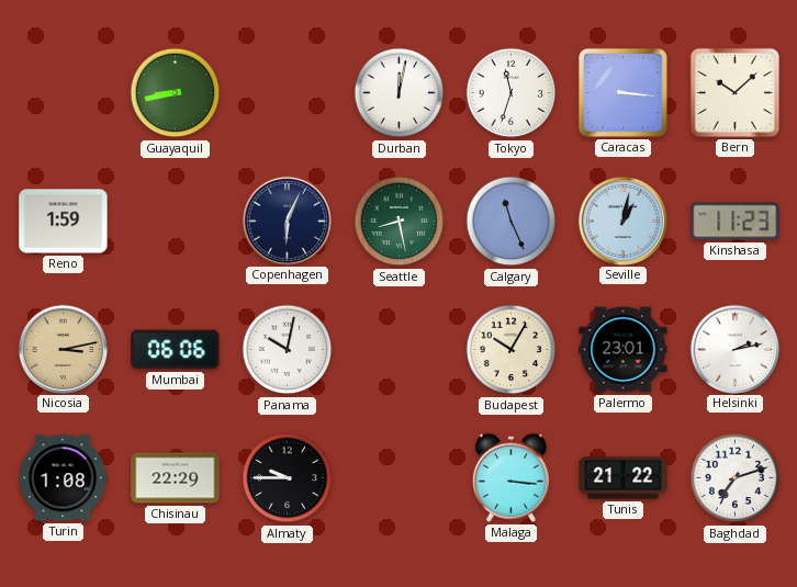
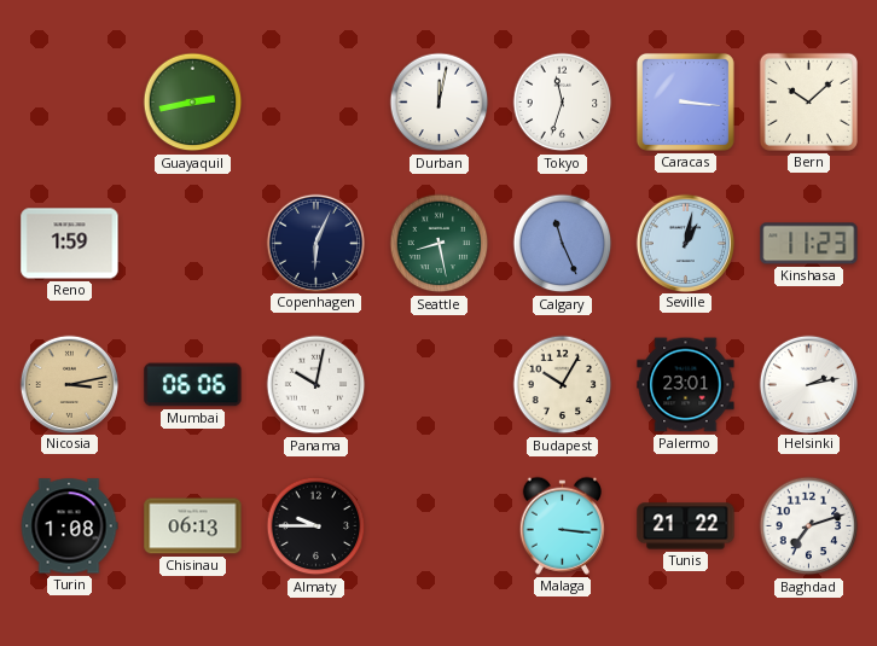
Guayaquil: 8:43 -> 2:43
Chisinau: 22:29 -> 06:13
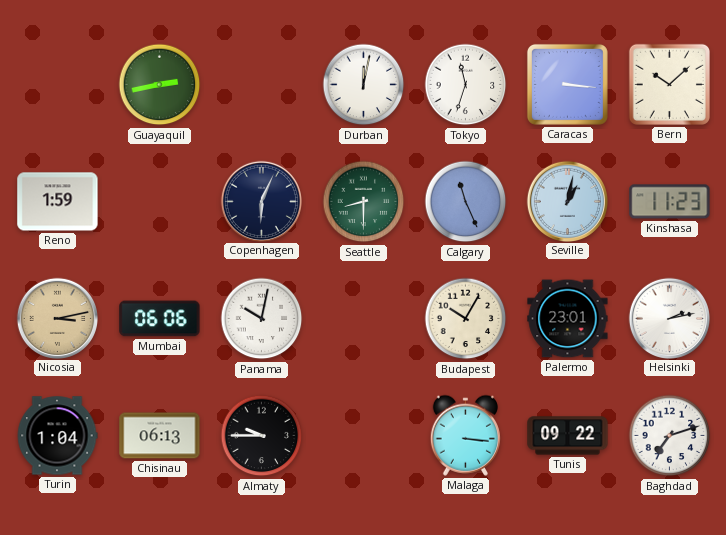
Seattle: 8:28 -> 8:30
Turin: 1:08 -> 1:04
Tunis: 21:22 -> 09:22
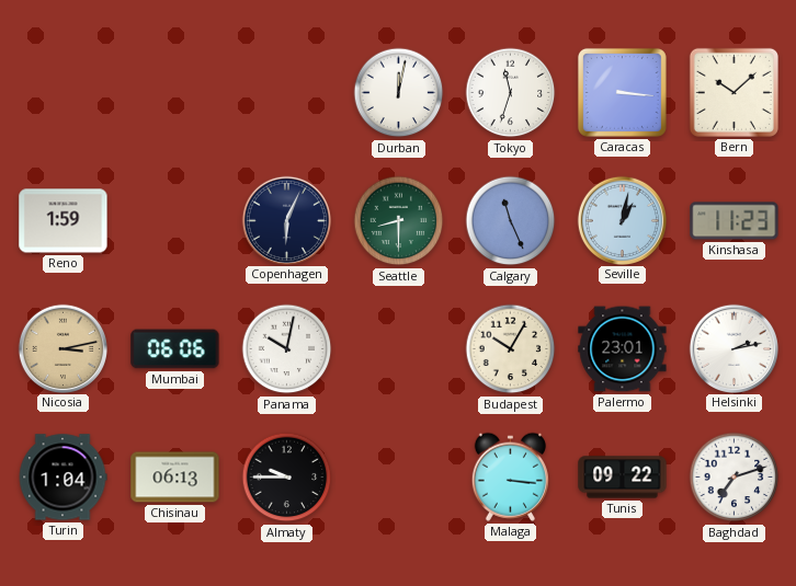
Guayaquil: 2:43 -> none
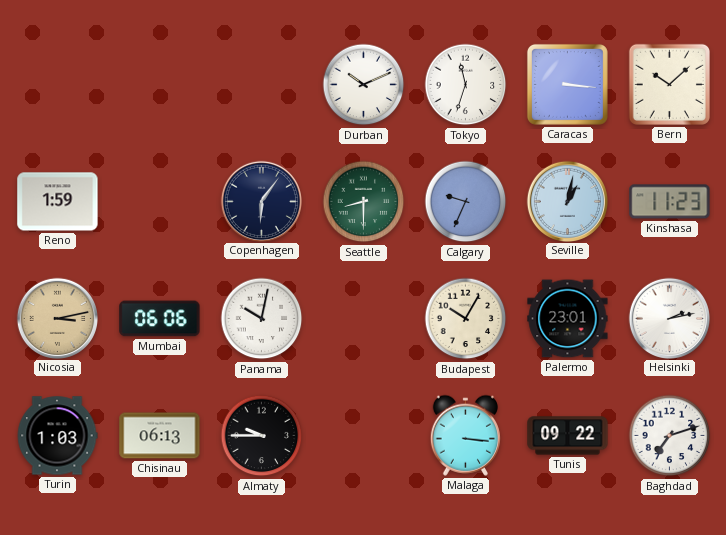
Durban: 12:02 -> 10:11
Copenhagen: 6:04 -> 6:06
Calgary: 11:26 -> 9:34
Turin: 1:04 -> 1:03
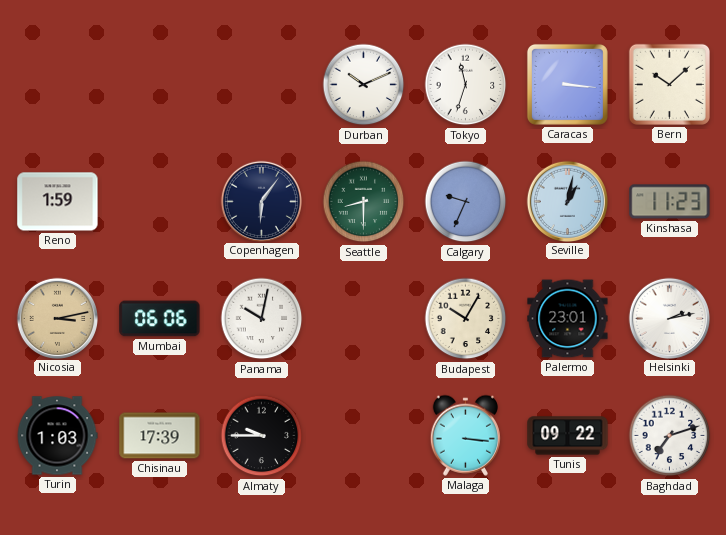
Chisinau: 06:13 -> 17:39
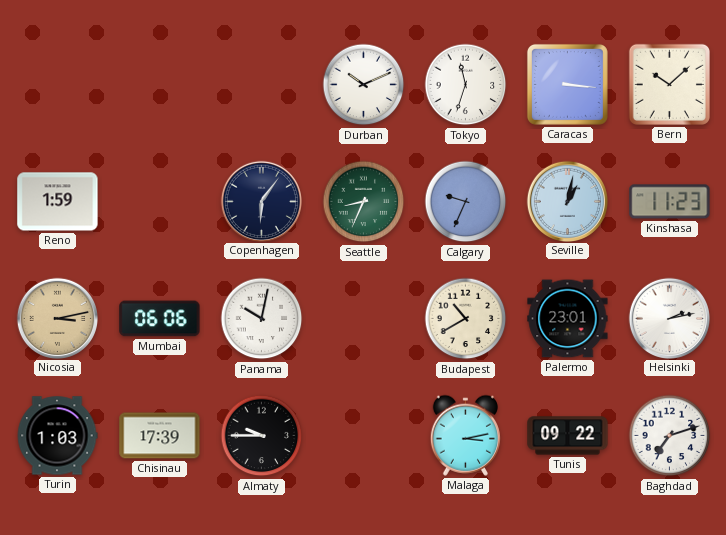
Seattle: 8:30 -> 8:34
Budapest: 10:05 -> 10:40
Malaga: 3:16 -> 3:13
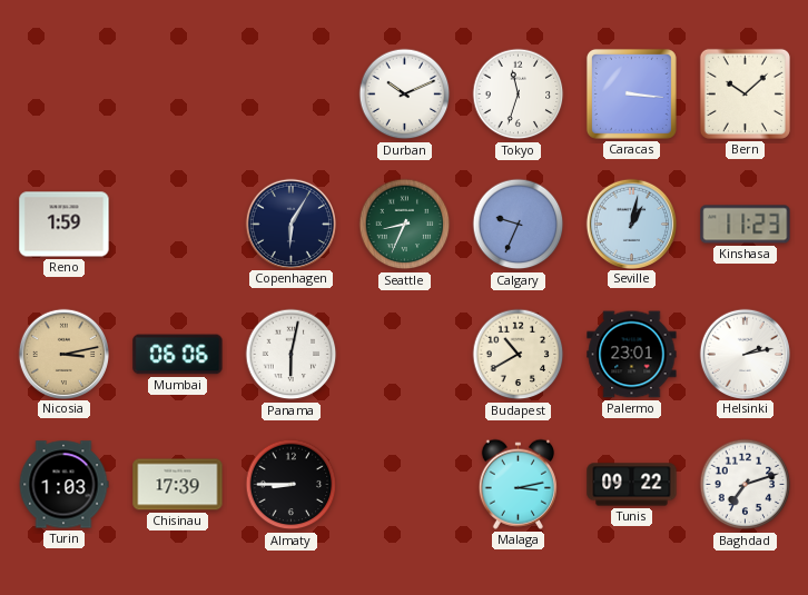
Copenhagen: 6:06 -> 6:05
Panama: 10:02 -> 6:02
Almaty: 9:45 -> 8:45
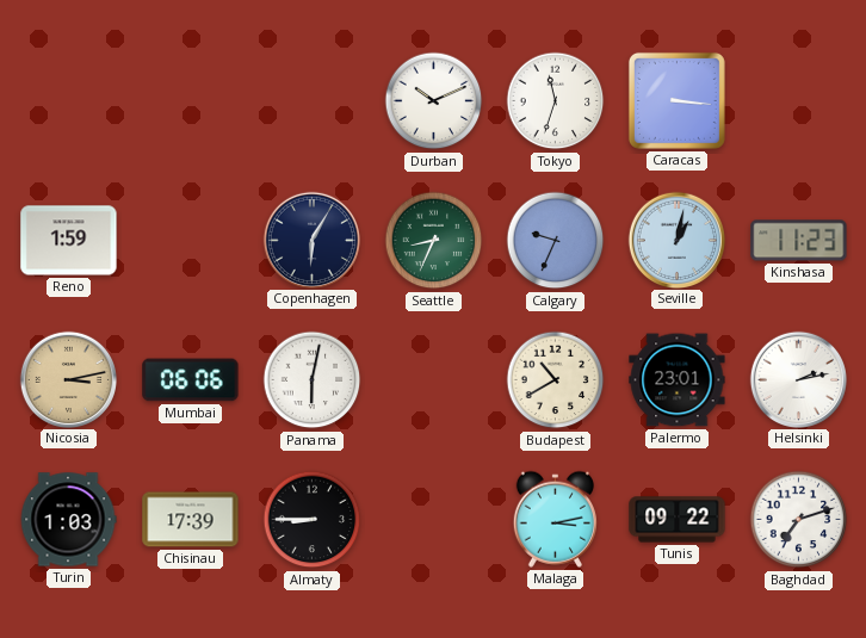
Bern: 10:08 -> none
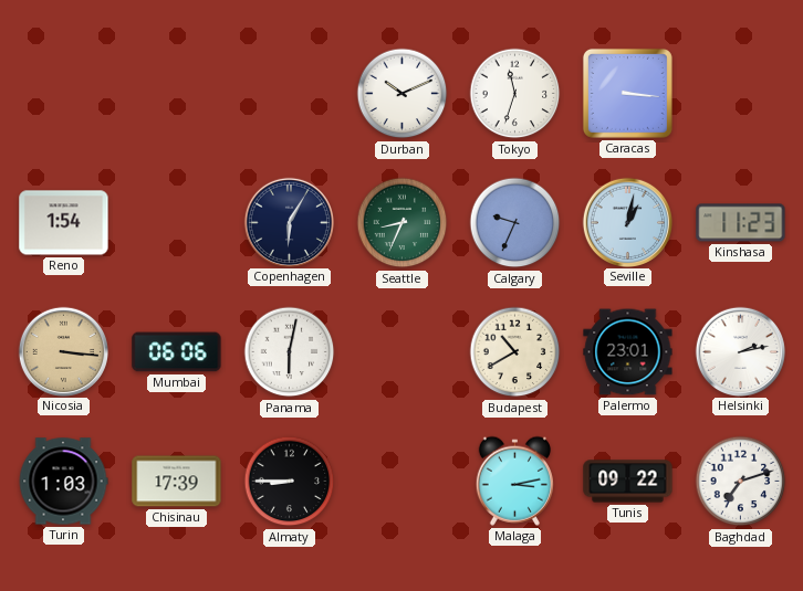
Reno: 1:59 -> 1:54
Nicosia: 3:13 -> 3:16
